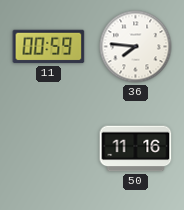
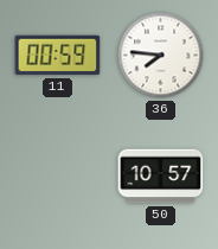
50: 11:16 -> 10:57
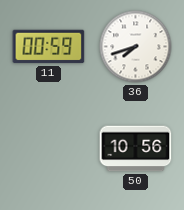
36: 7:46 -> 7:42
50: 10:57 -> 10:56
